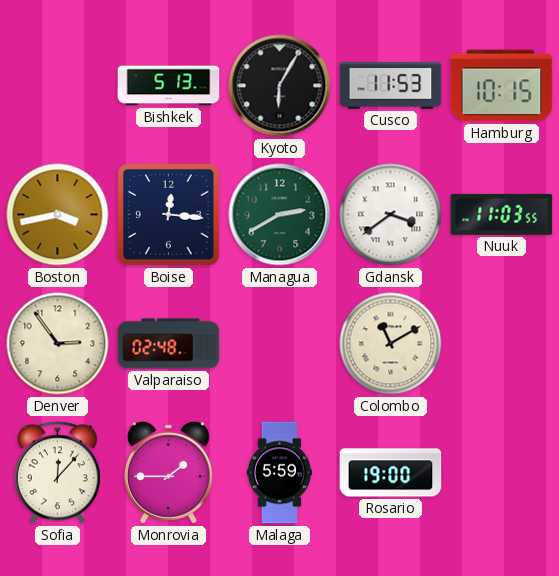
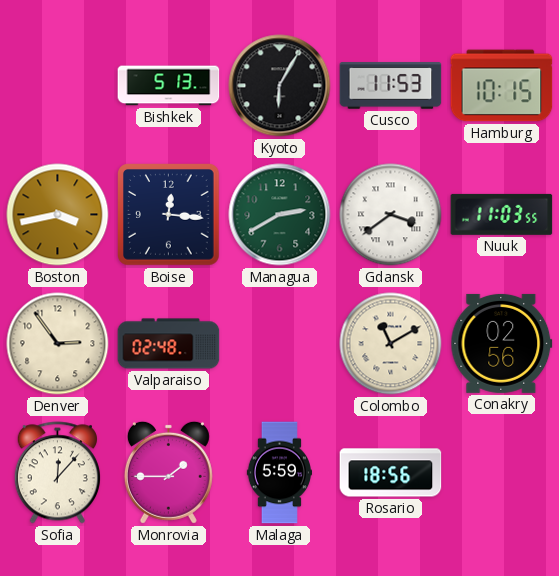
Conakry: none -> 02:56
Rosario: 19:00 -> 18:56
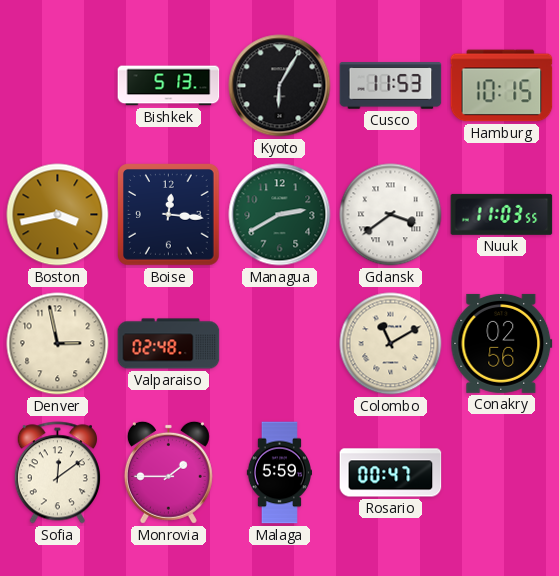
Denver: 2:54 -> 2:58
Sofia: 12:07 -> 12:09
Rosario: 18:56 -> 00:47
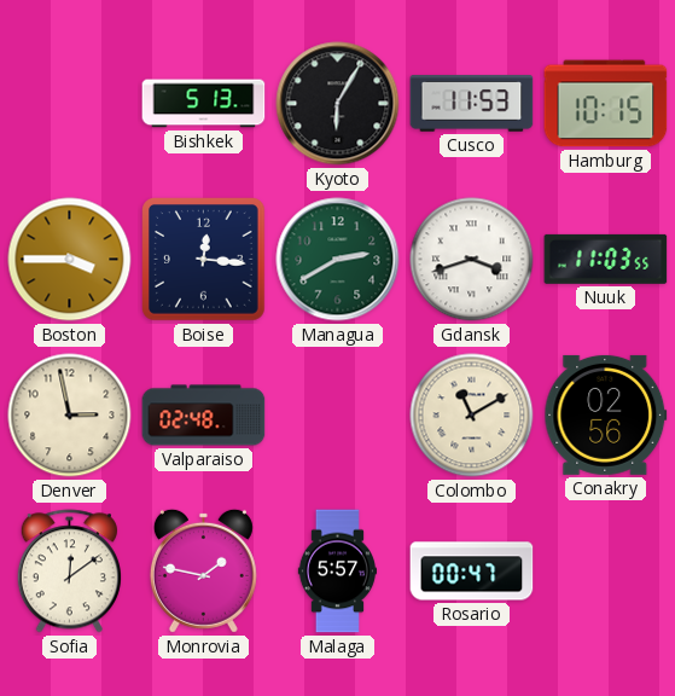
Boston: 3:43 -> 3:45
Gdansk: 3:39 -> 3:42
Monrovia: 1:45 -> 1:47
Malaga: 5:59 -> 5:57
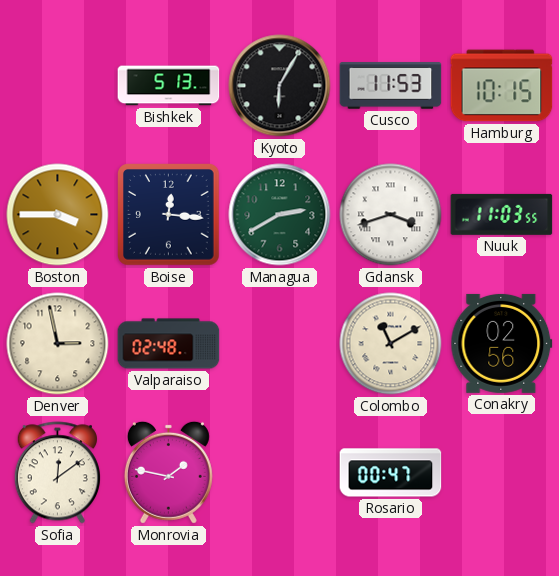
Malaga: 5:57 -> none
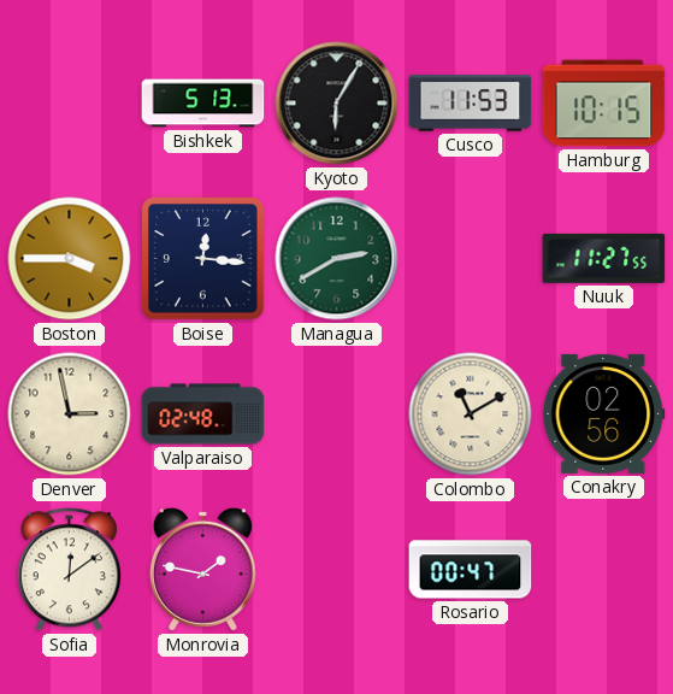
Gdansk: 3:42 -> none
Nuuk: 11:03 -> 11:27
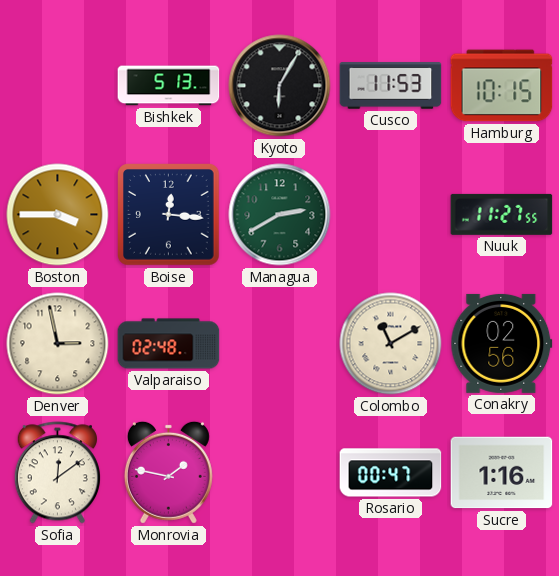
Sucre: none -> 1:16
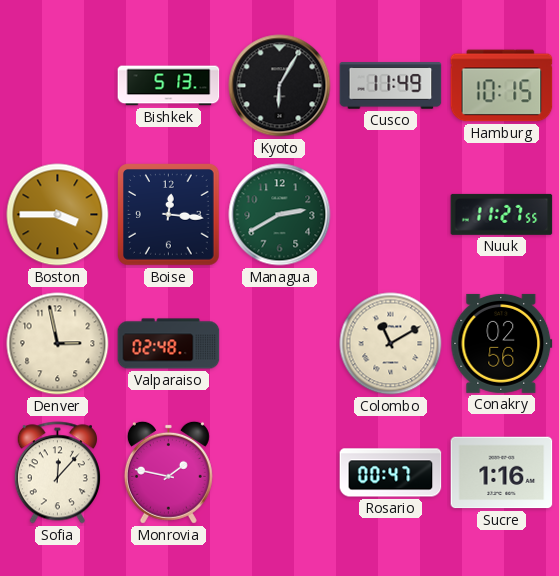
Cusco: 11:53 -> 11:49
Sofia: 12:09 -> 12:07
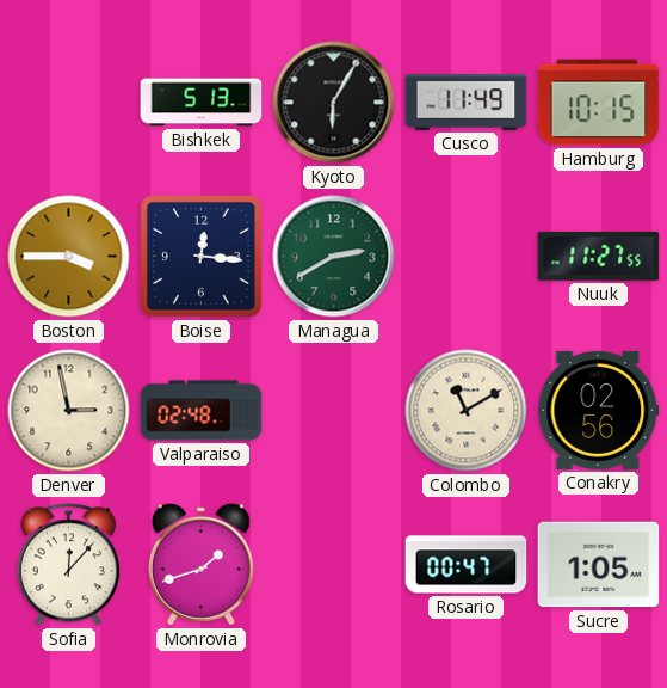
Monrovia: 1:47 -> 1:42
Sucre: 1:16 -> 1:05
